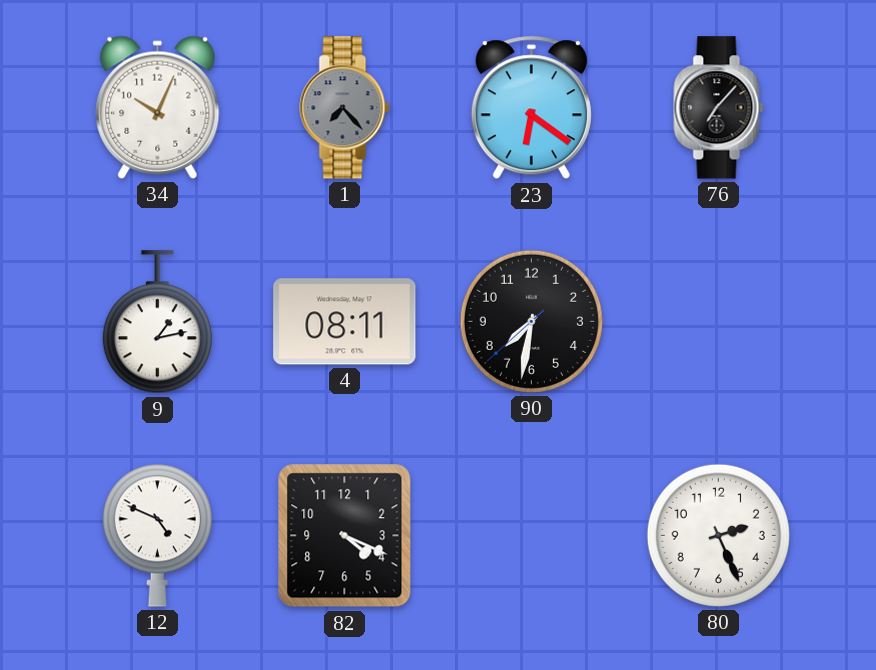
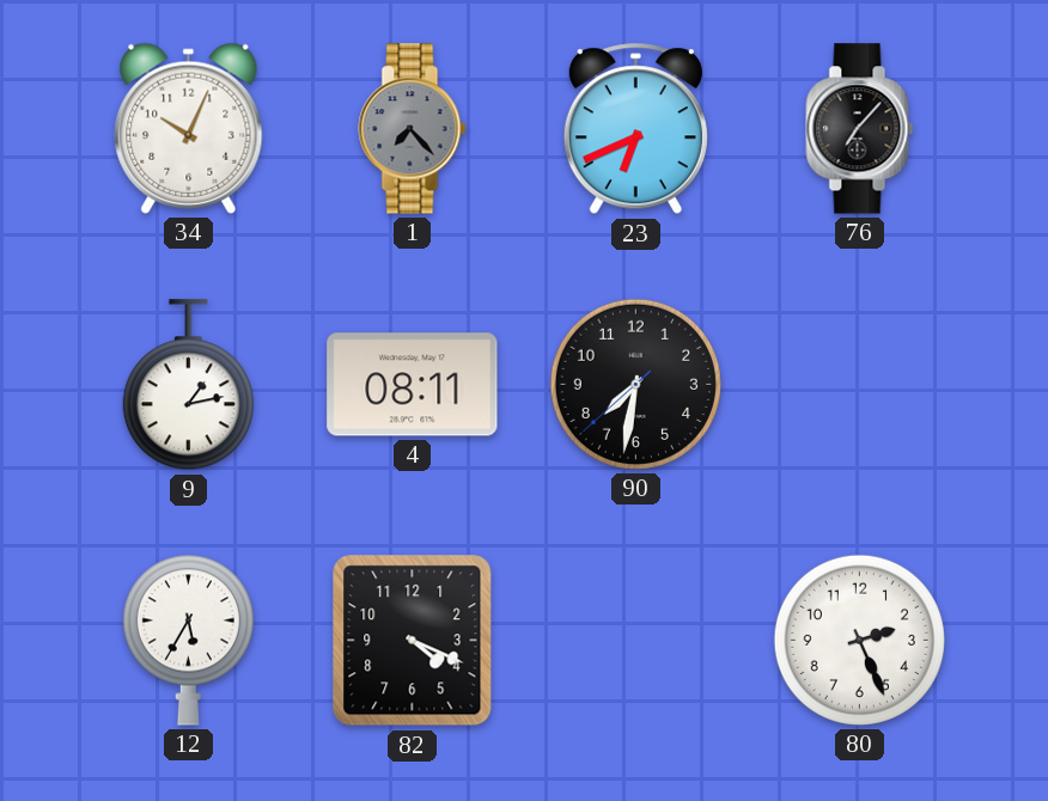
23: 6:21 -> 6:41
12: 4:49 -> 5:35
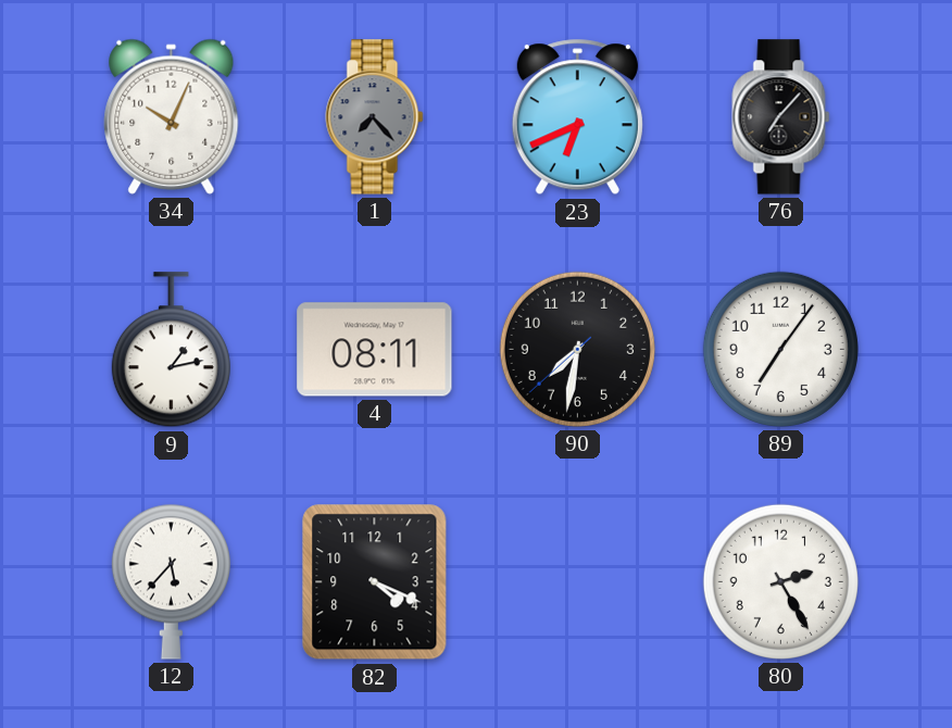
89: none -> 7:06
12: 5:35 -> 5:37
80: 2:26 -> 2:25
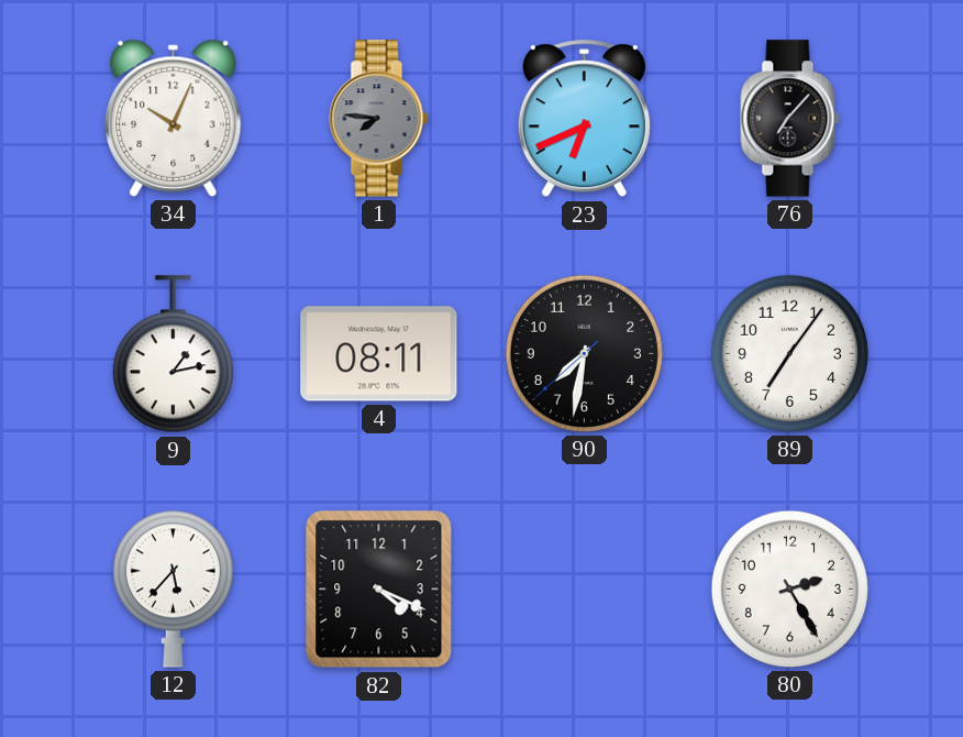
1: 7:23 -> 7:46
